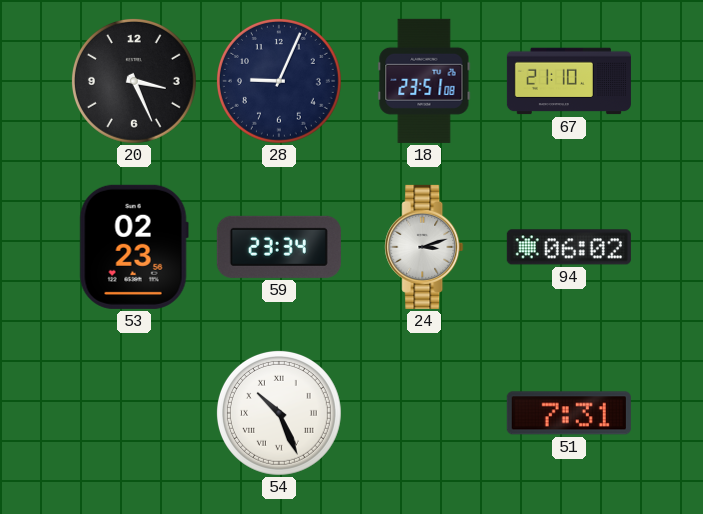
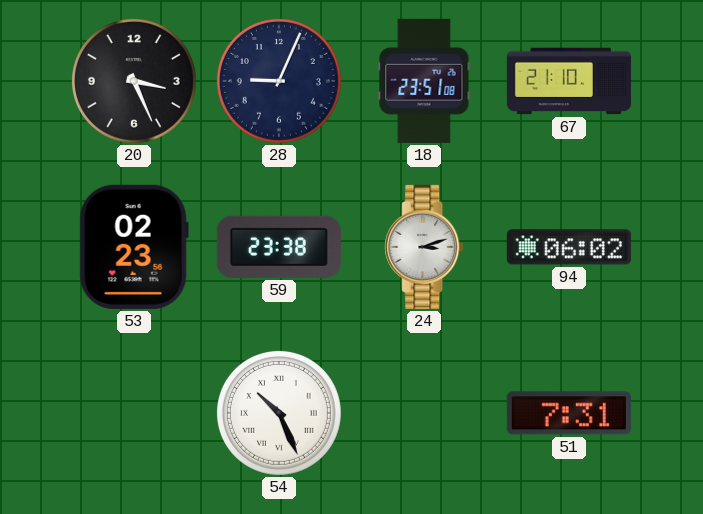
59: 23:34 -> 23:38
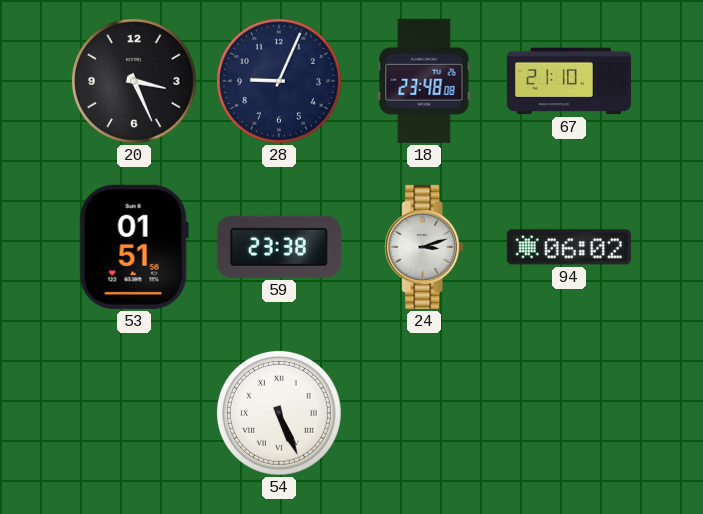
18: 23:51 -> 23:48
53: 02:23 -> 01:51
54: 10:26 -> 5:26
51: 7:31 -> none
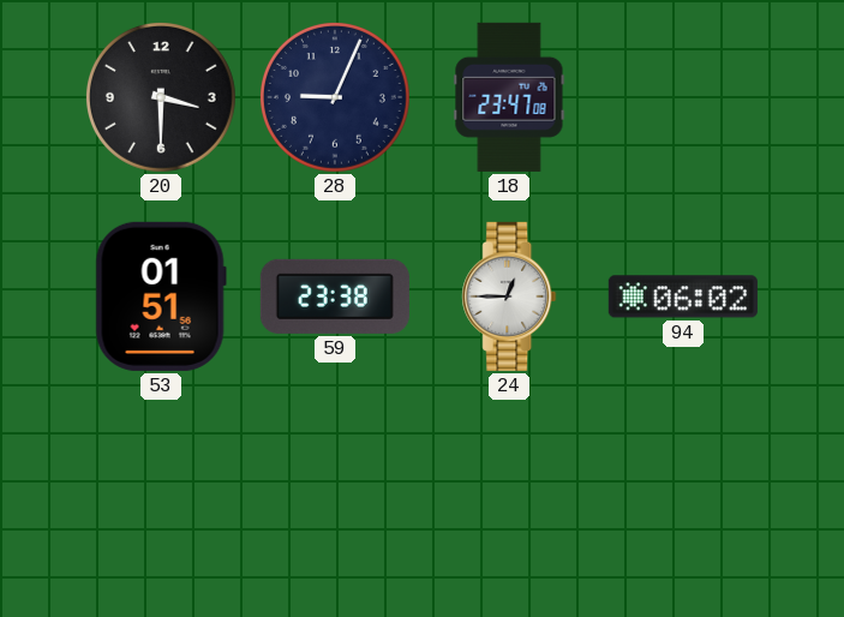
20: 3:26 -> 3:30
18: 23:48 -> 23:47
67: 21:10 -> none
24: 3:12 -> 12:45
54: 5:26 -> none
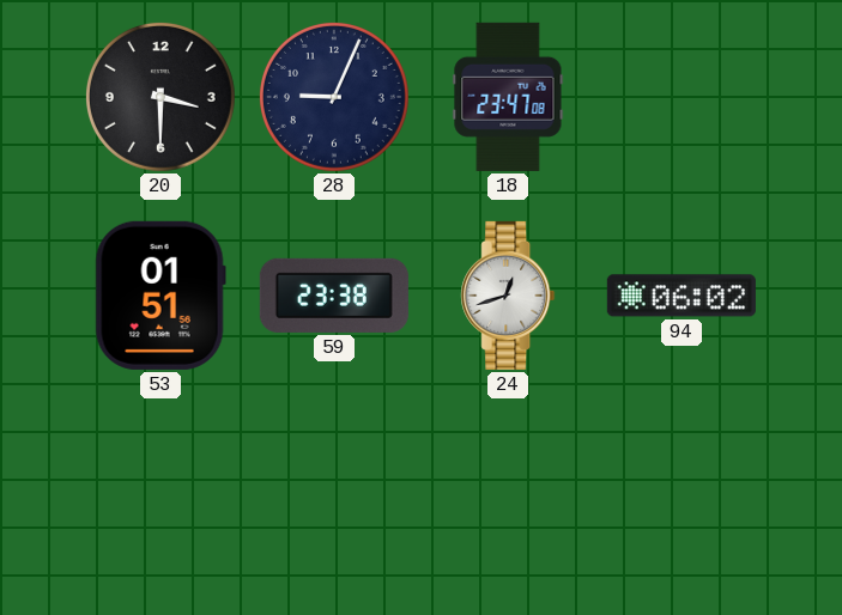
24: 12:45 -> 12:42
